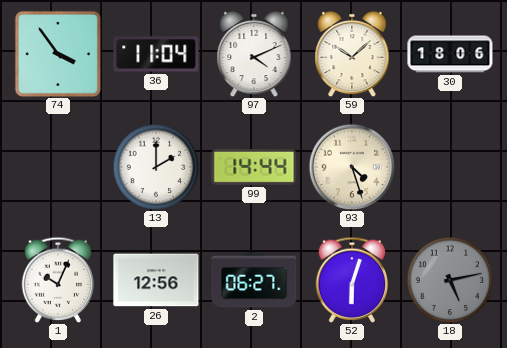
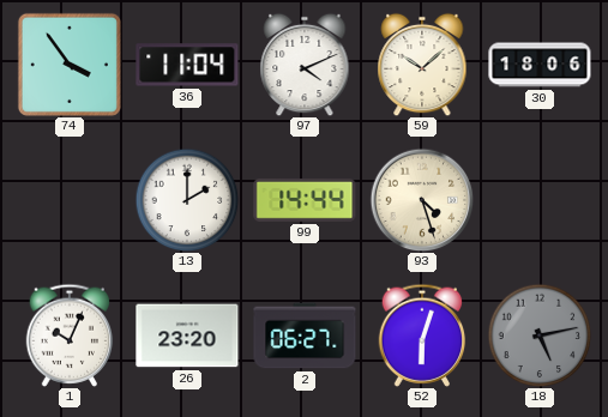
26: 12:56 -> 23:20
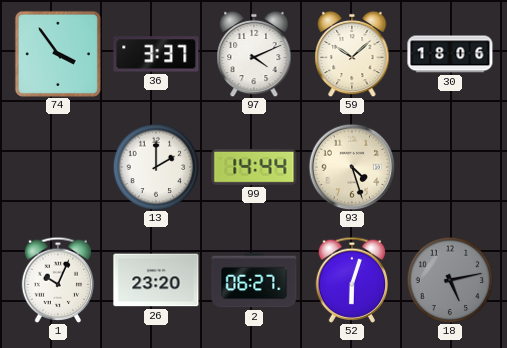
36: 11:04 -> 3:37
